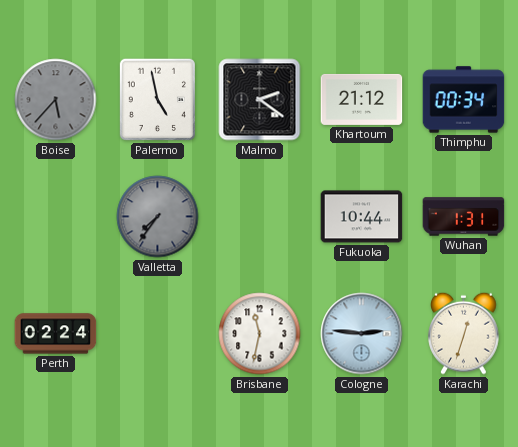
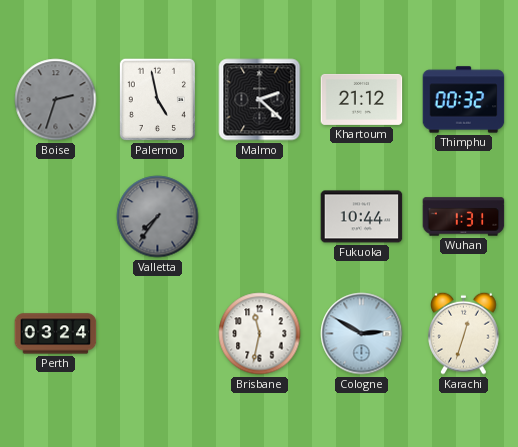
Boise: 5:37 -> 2:33
Malmo: 2:21 -> 2:22
Thimphu: 00:34 -> 00:32
Perth: 02:24 -> 03:24
Cologne: 2:46 -> 2:50
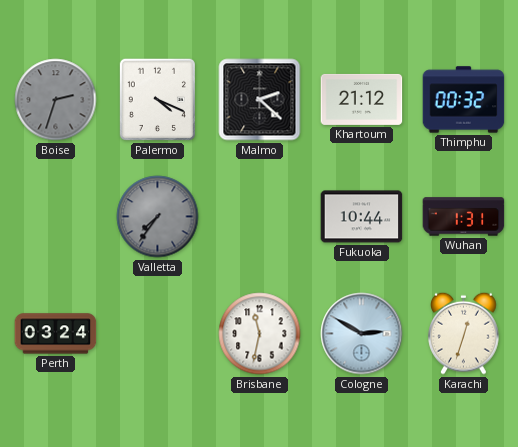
Palermo: 4:58 -> 4:19
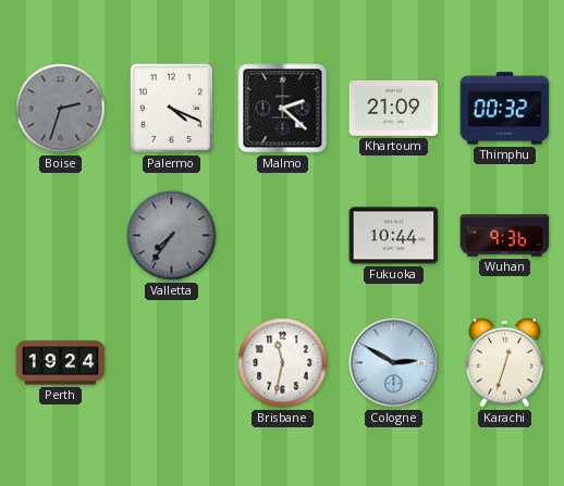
Khartoum: 21:12 -> 21:09
Wuhan: 1:31 -> 9:36
Perth: 03:24 -> 19:24
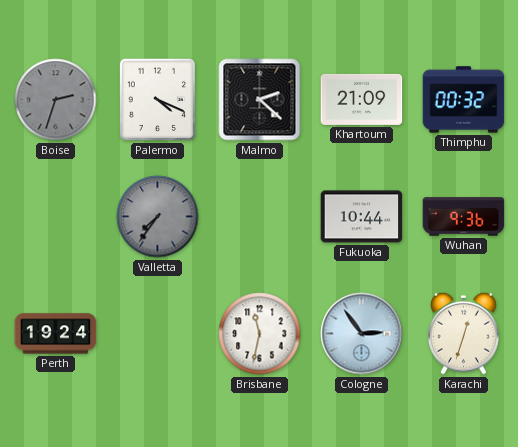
Cologne: 2:50 -> 2:54
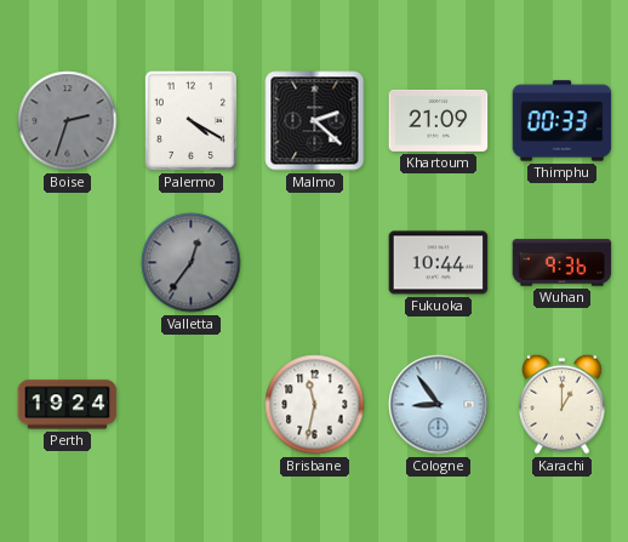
Palermo: 4:19 -> 4:20
Thimphu: 00:32 -> 00:33
Valletta: 7:36 -> 12:36
Cologne: 2:54 -> 8:54
Karachi: 12:33 -> 1:00
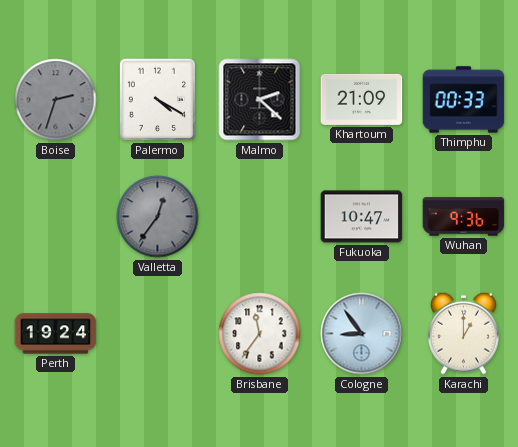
Fukuoka: 10:44 -> 10:47
Brisbane: 11:32 -> 11:36
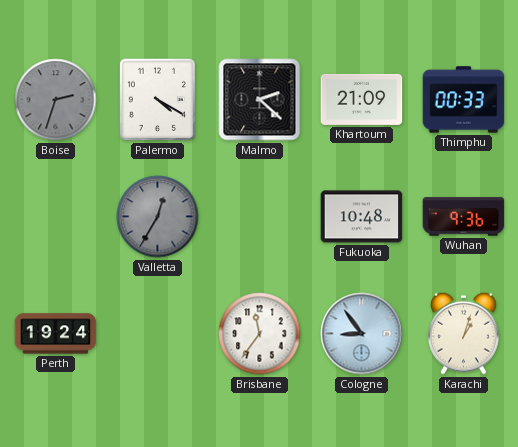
Valletta: 12:36 -> 12:35
Fukuoka: 10:47 -> 10:48
Karachi: 1:00 -> 1:03
